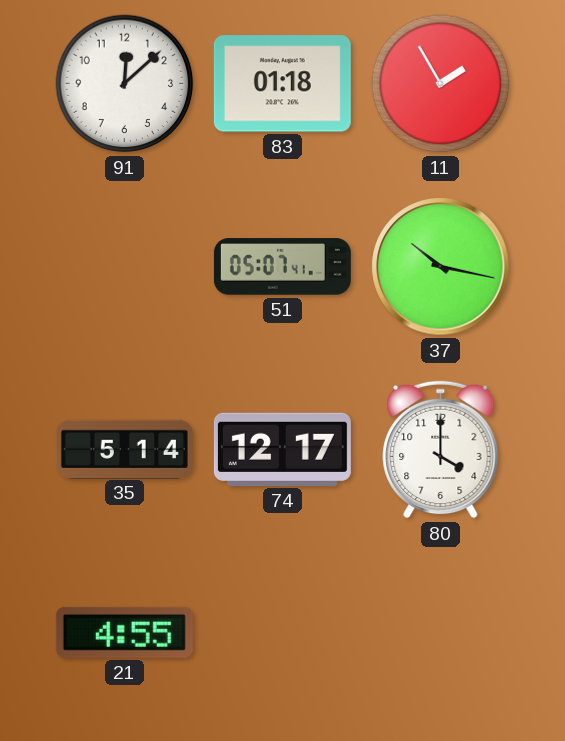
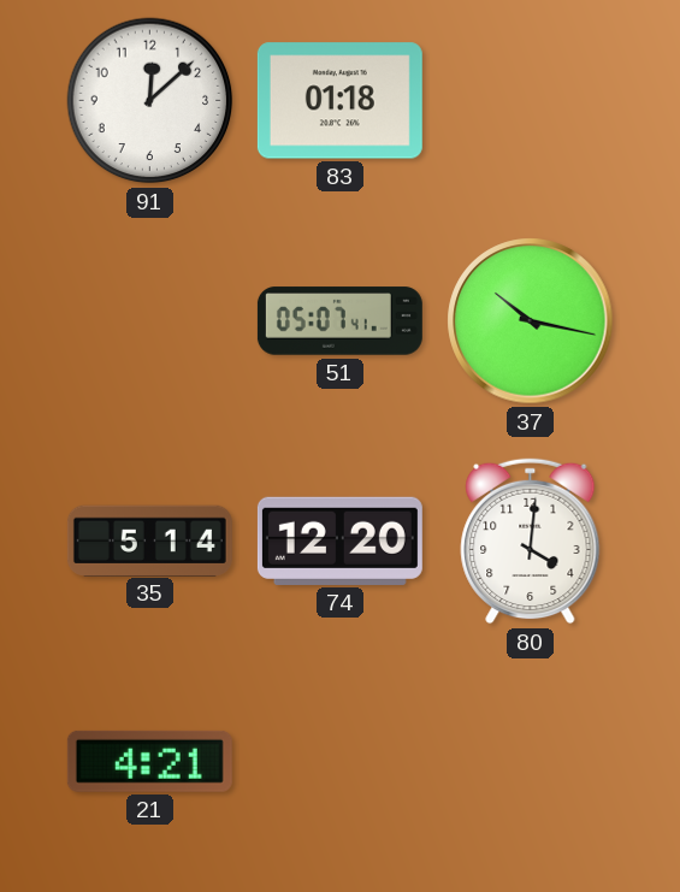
11: 1:55 -> none
74: 12:17 -> 12:20
80: 4:00 -> 4:01
21: 4:55 -> 4:21
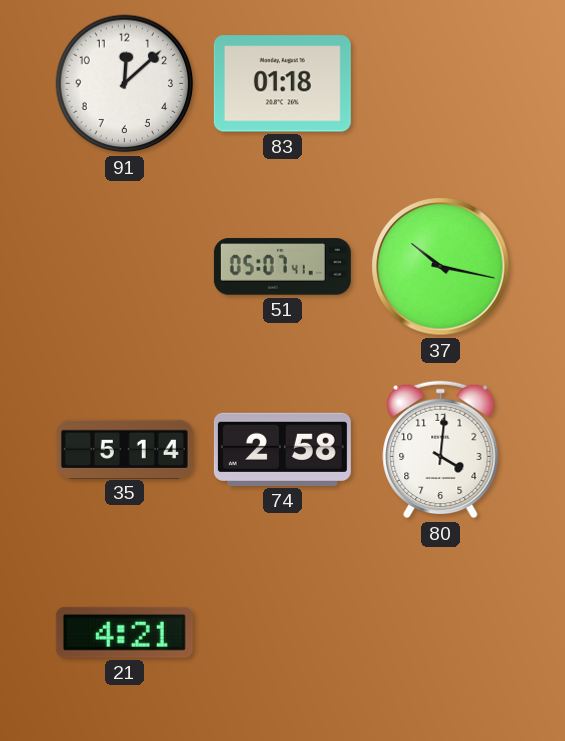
74: 12:20 -> 2:58
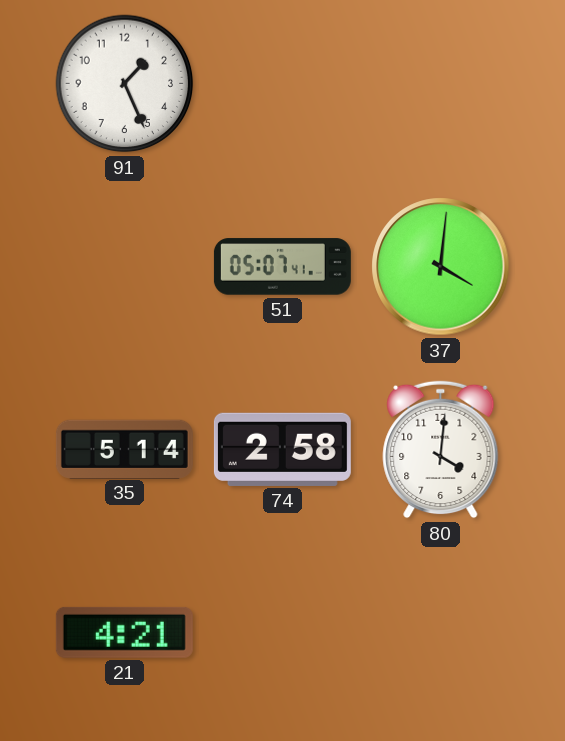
91: 12:08 -> 1:26
83: 01:18 -> none
37: 10:17 -> 4:01
